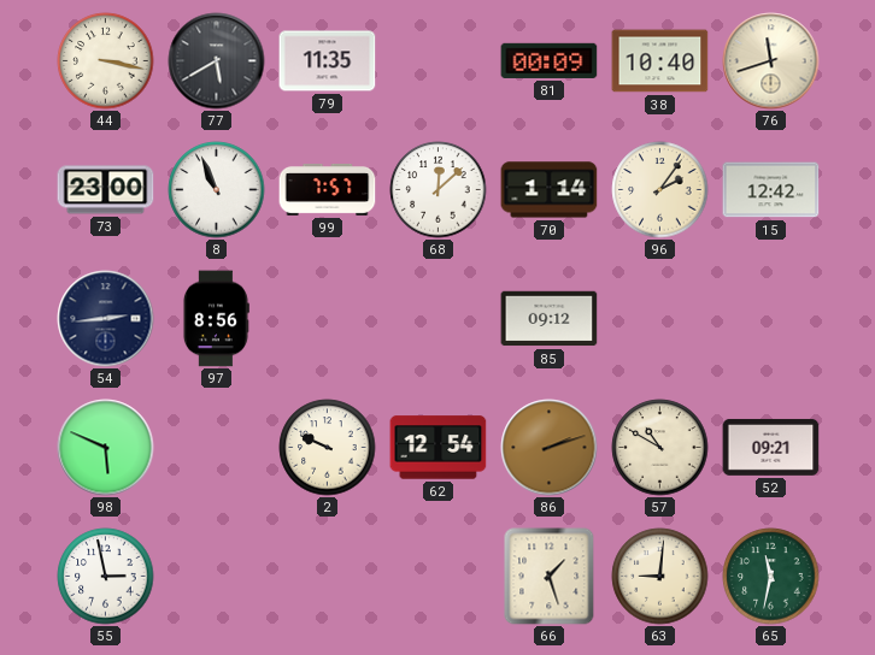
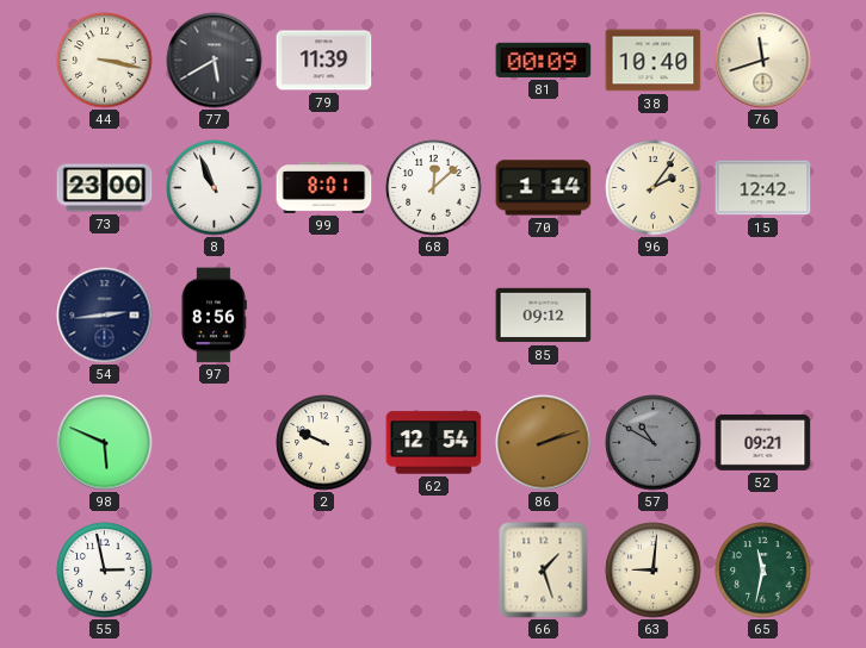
79: 11:35 -> 11:39
99: 7:57 -> 8:01
57 dial: cream -> grey
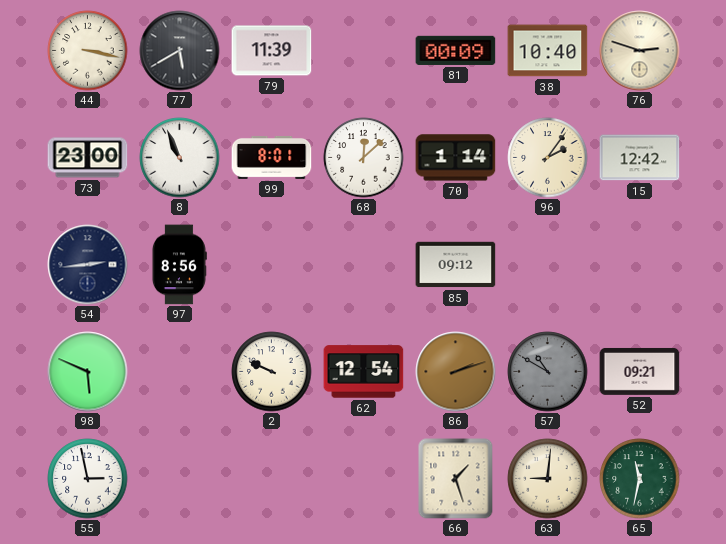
76: 11:42 -> 2:48
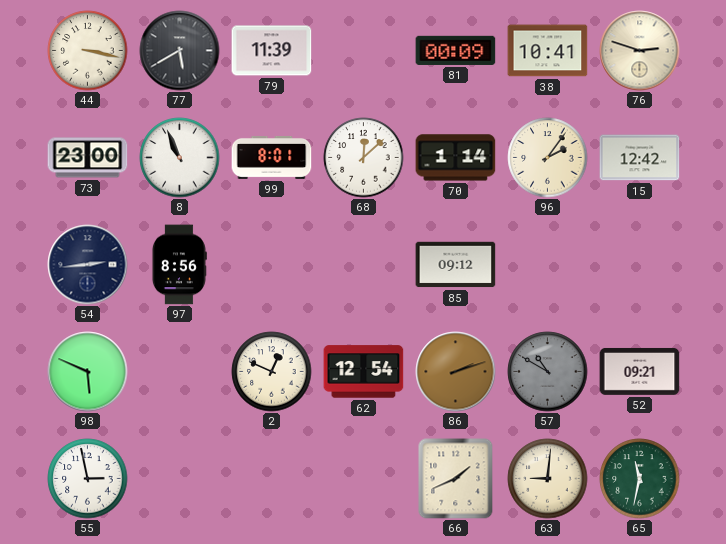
38: 10:40 -> 10:41
2: 9:49 -> 12:49
66: 1:27 -> 1:41
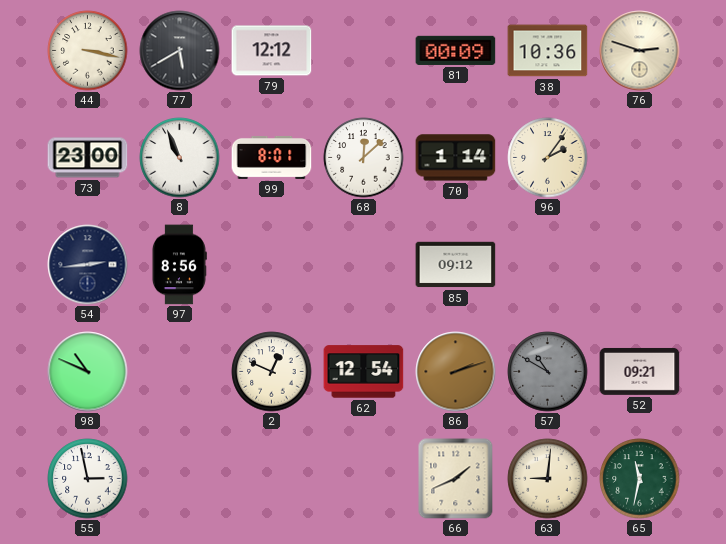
79: 11:39 -> 12:12
38: 10:41 -> 10:36
15: 12:42 -> none
98: 5:49 -> 10:49
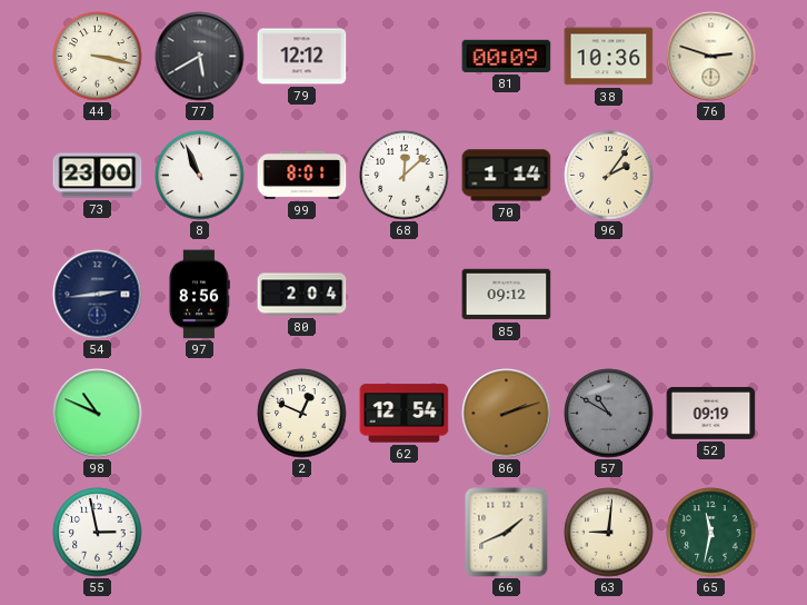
80: none -> 2:04
52: 09:21 -> 09:19
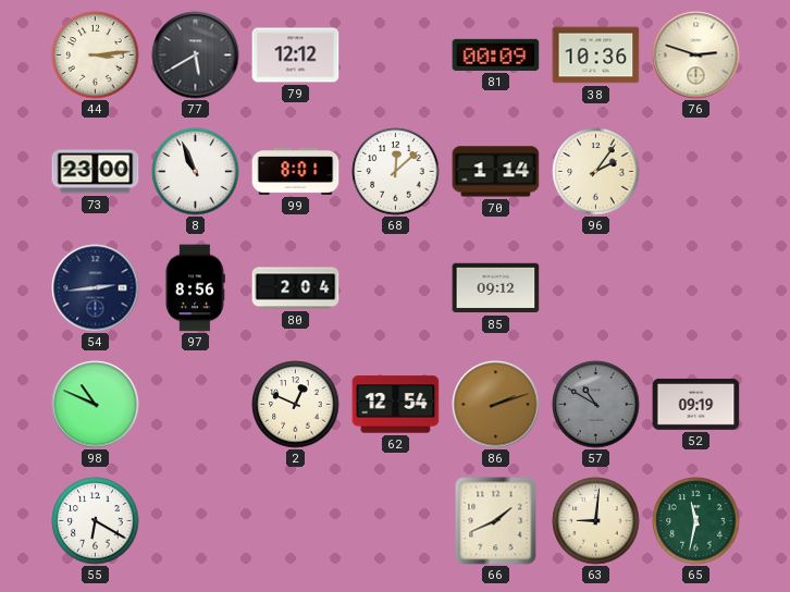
44: 3:17 -> 3:14
55: 2:58 -> 6:20
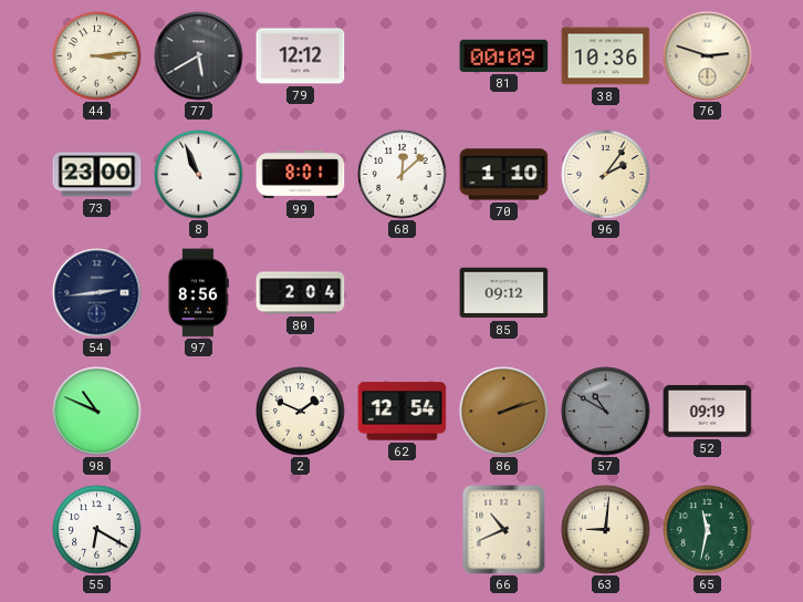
70: 1:14 -> 1:10
2: 12:49 -> 1:49
66: 1:41 -> 10:41
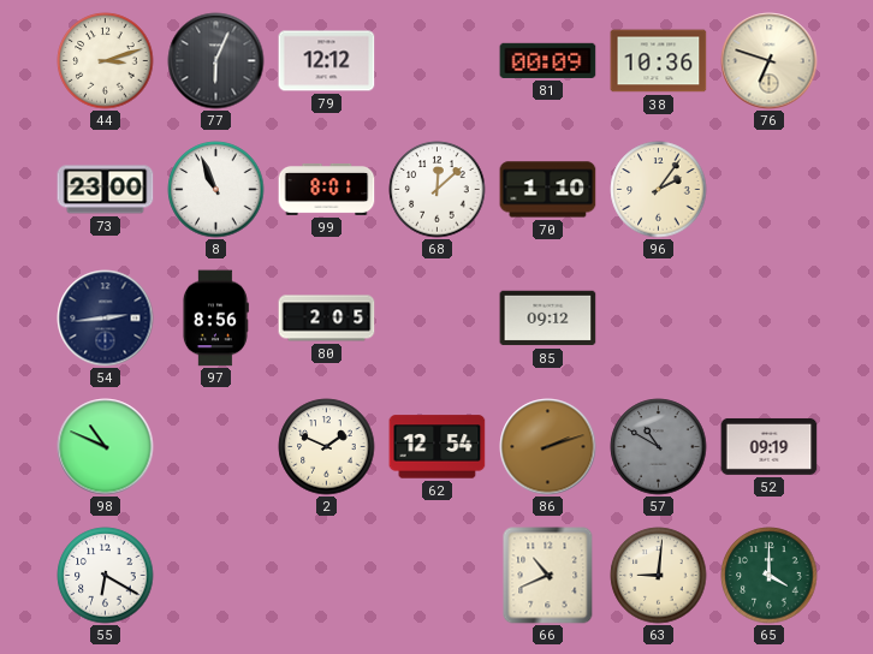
44: 3:14 -> 3:12
77: 5:40 -> 6:04
76: 2:48 -> 6:48
80: 2:04 -> 2:05
65: 11:32 -> 4:00
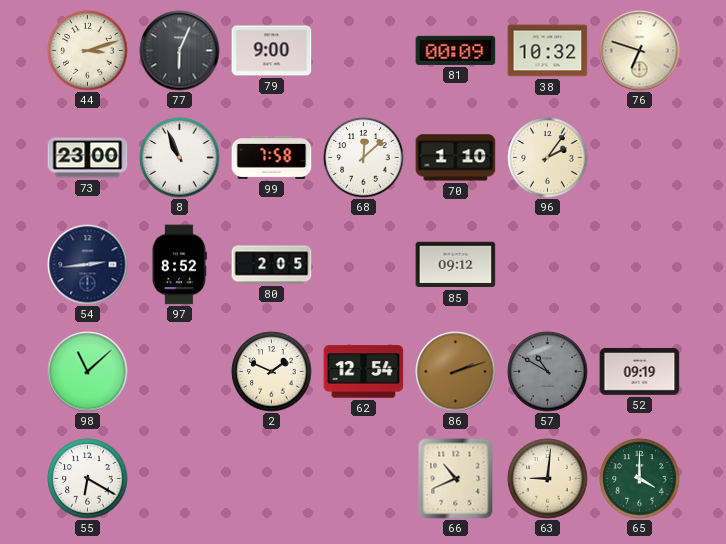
79: 12:12 -> 9:00
38: 10:36 -> 10:32
99: 8:01 -> 7:58
97: 8:56 -> 8:52
98: 10:49 -> 11:08
